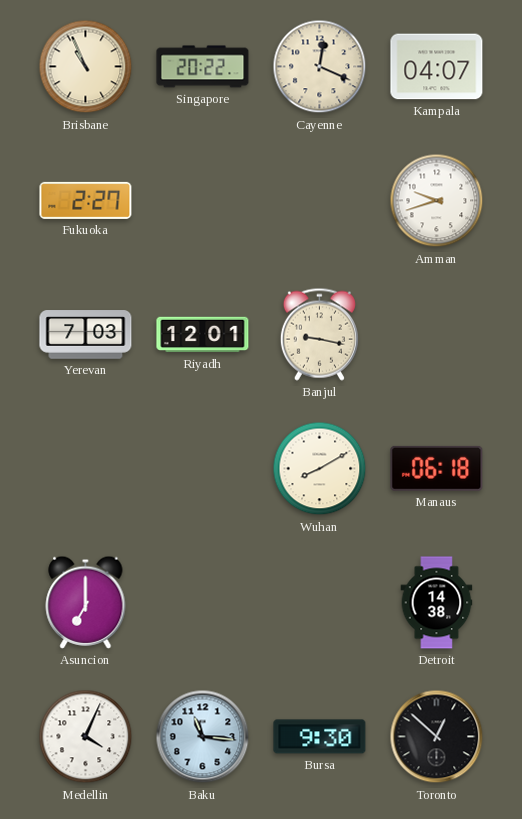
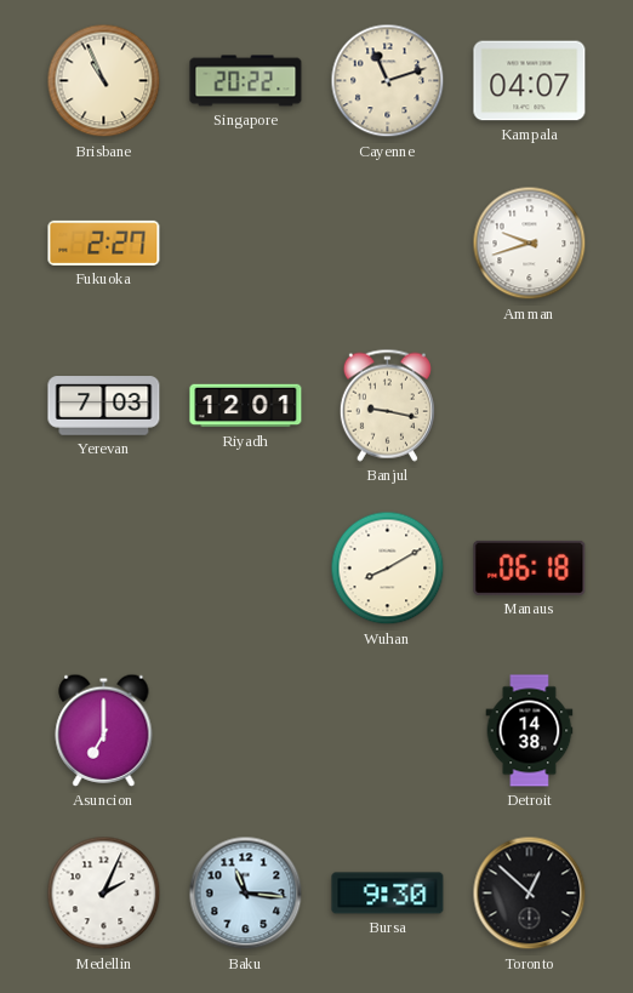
Cayenne: 12:19 -> 11:12
Medellin: 4:04 -> 2:04
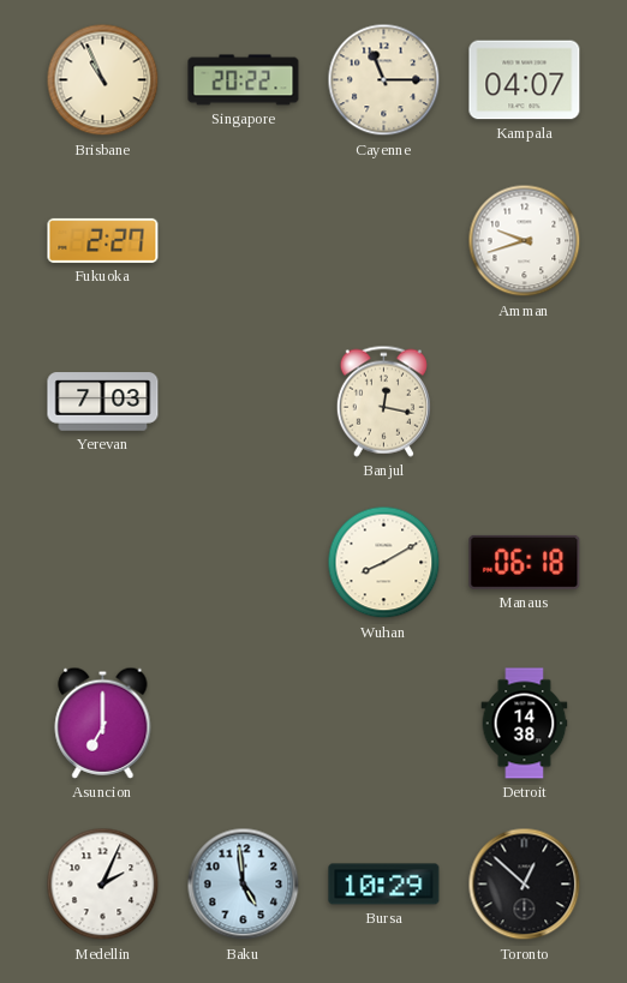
Cayenne: 11:12 -> 11:15
Riyadh: 12:01 -> none
Banjul: 9:17 -> 12:17
Baku: 11:16 -> 4:59
Bursa: 9:30 -> 10:29
